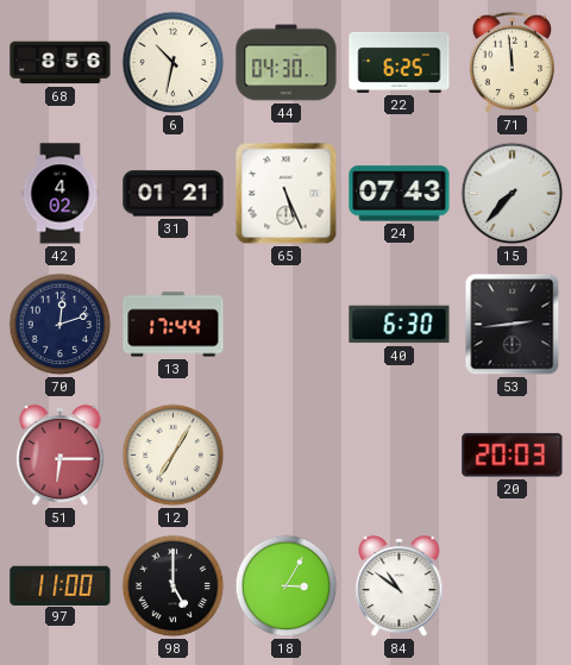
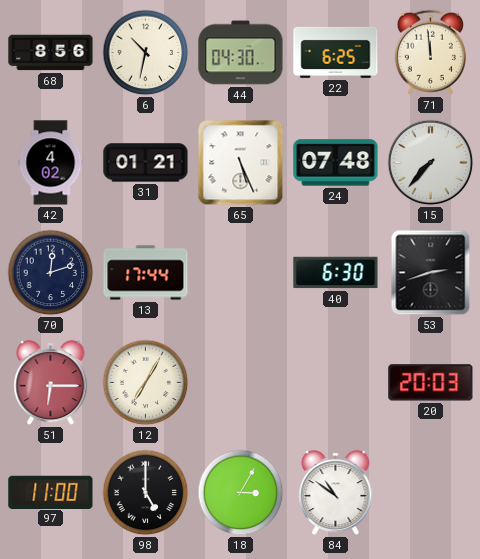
24: 07:43 -> 07:48
53: 2:44 -> 2:42
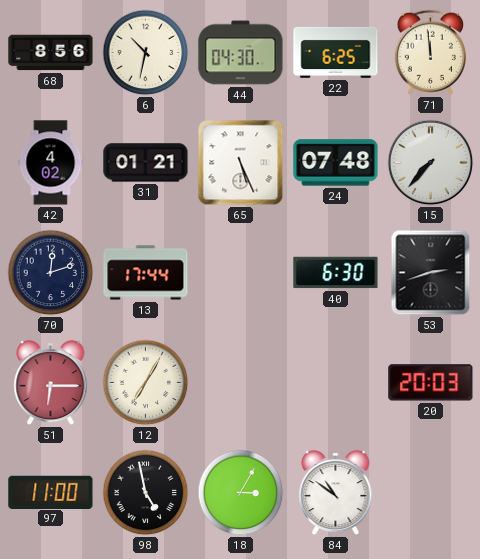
98: 5:00 -> 4:58
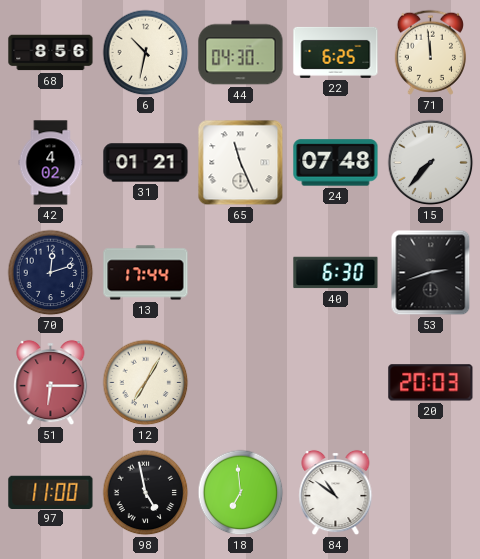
65: 5:26 -> 11:26
18: 3:05 -> 6:59
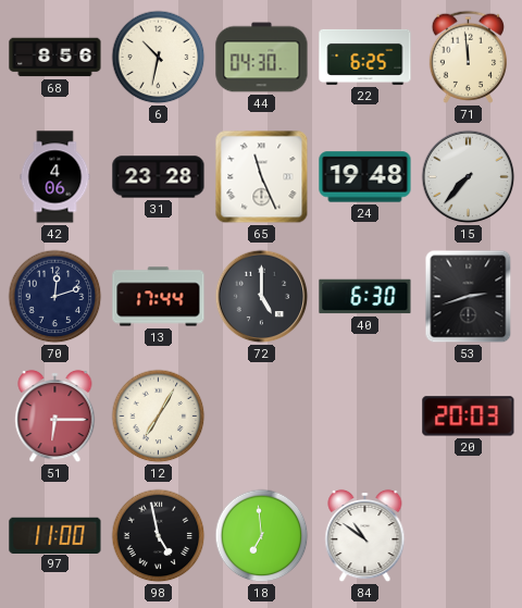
42: 4:02 -> 4:06
31: 01:21 -> 23:28
24: 07:48 -> 19:48
72: none -> 5:00
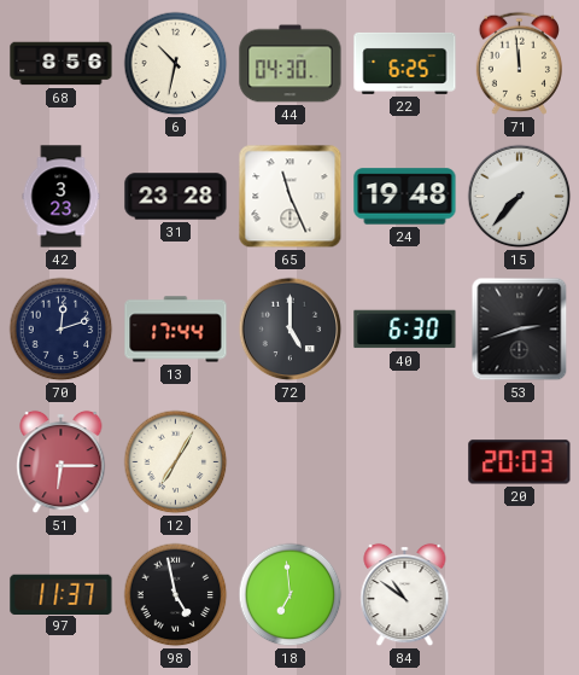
42: 4:06 -> 3:23
97: 11:00 -> 11:37
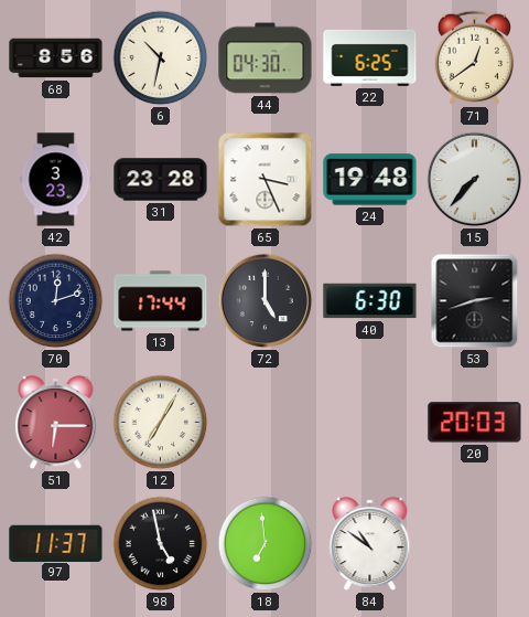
71: 11:59 -> 12:39
65: 11:26 -> 3:26
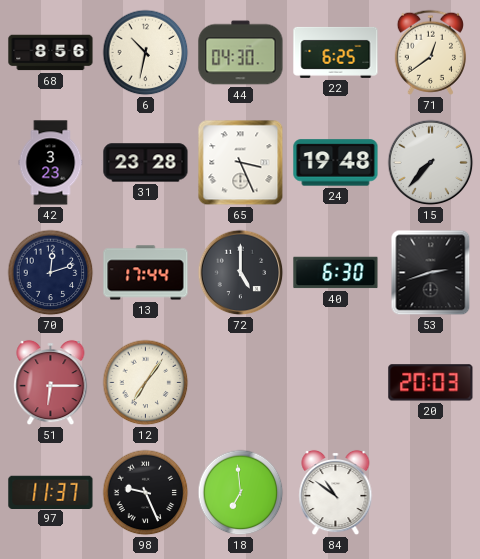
12: 7:05 -> 7:06
98: 4:58 -> 9:26
